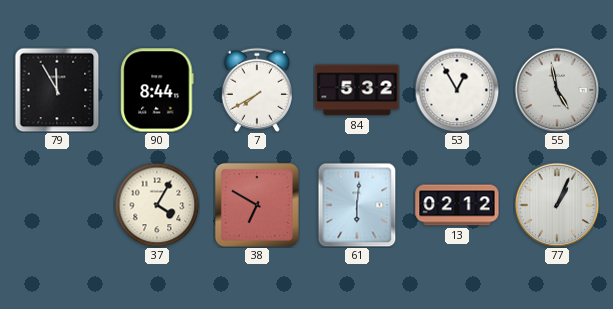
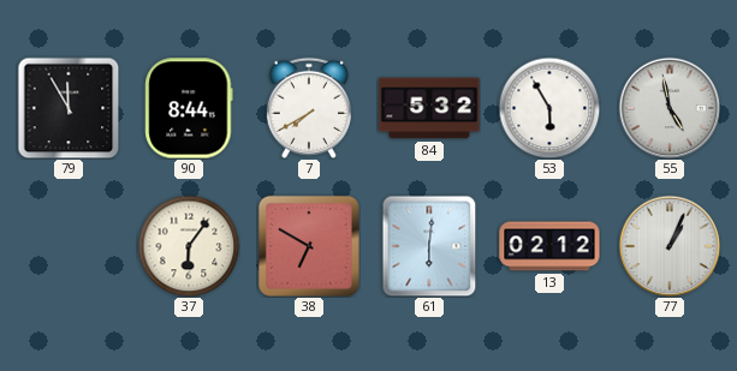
53: 12:55 -> 5:55
37: 4:05 -> 6:06
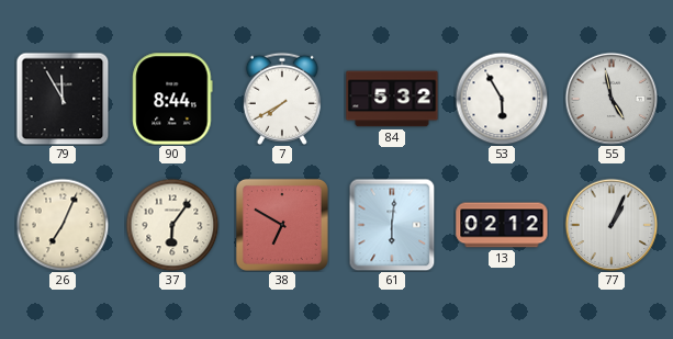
26: none -> 7:04
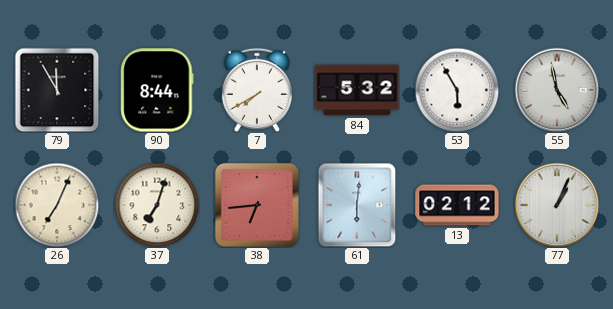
37: 6:06 -> 7:03
38: 6:50 -> 6:44
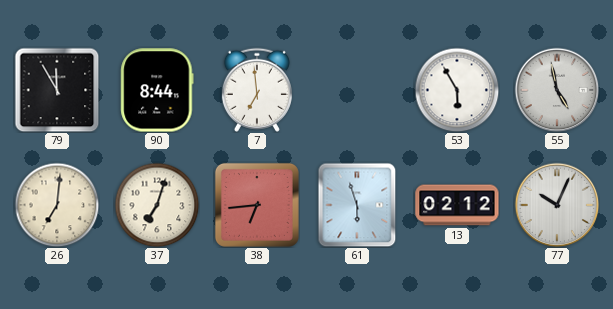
7: 7:40 -> 6:59
84: 5:32 -> none
26: 7:04 -> 7:01
61: 6:01 -> 5:57
77: 1:04 -> 10:04
